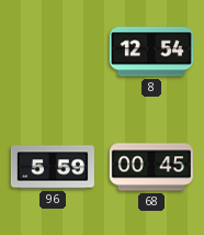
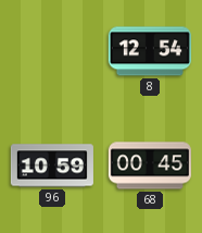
96: 5:59 -> 10:59
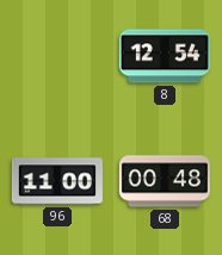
96: 10:59 -> 11:00
68: 00:45 -> 00:48
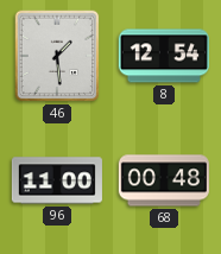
46: none -> 1:29
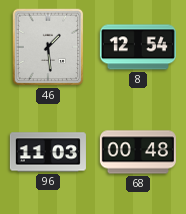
96: 11:00 -> 11:03
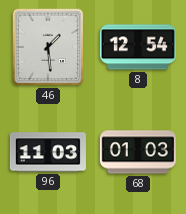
68: 00:48 -> 01:03
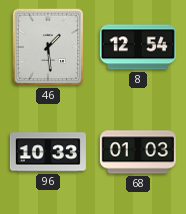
96: 11:03 -> 10:33
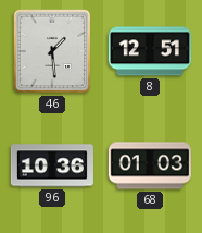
8: 12:54 -> 12:51
96: 10:33 -> 10:36
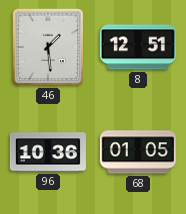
68: 01:03 -> 01:05
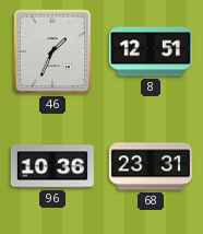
46: 1:29 -> 1:34
68: 01:05 -> 23:31
